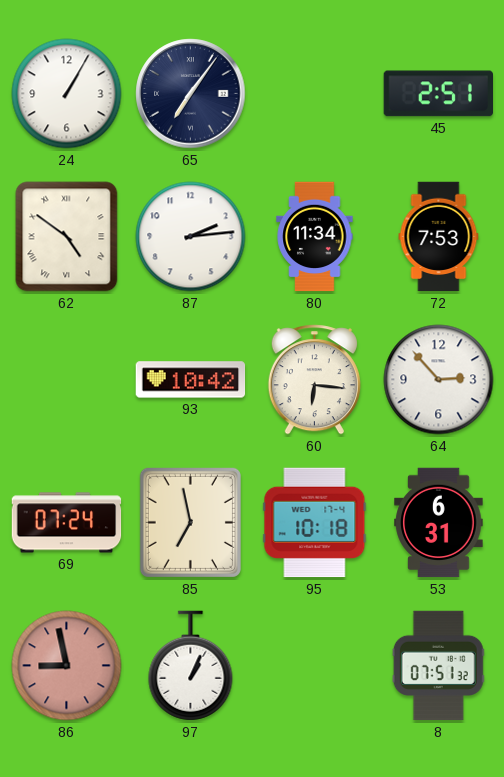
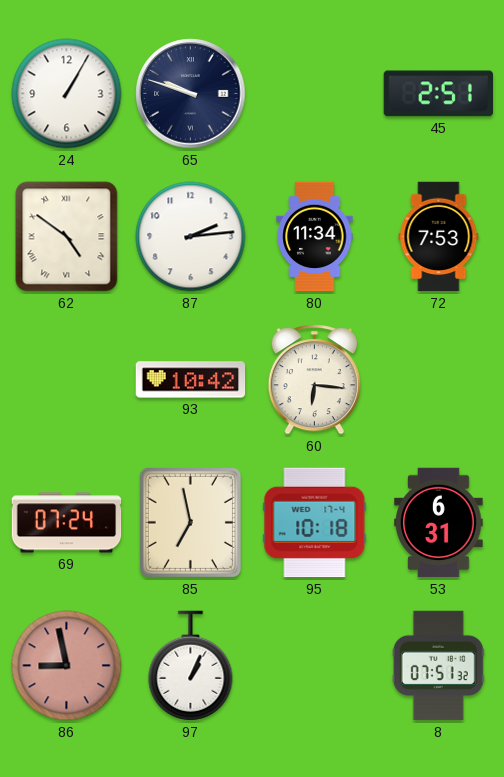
65: 7:06 -> 9:48
64: 2:53 -> none
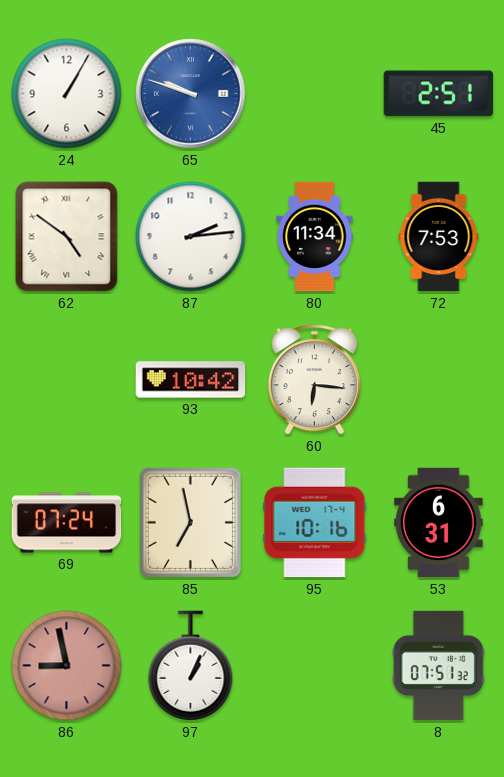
65 dial: navy -> blue
95: 10:18 -> 10:16
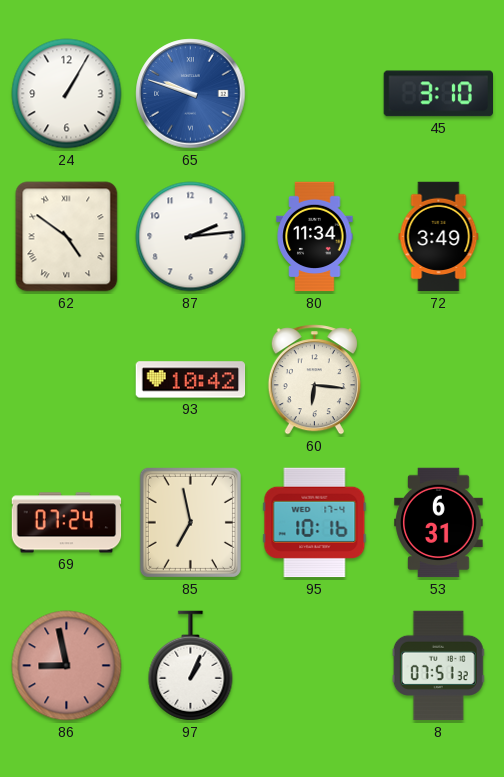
45: 2:51 -> 3:10
72: 7:53 -> 3:49
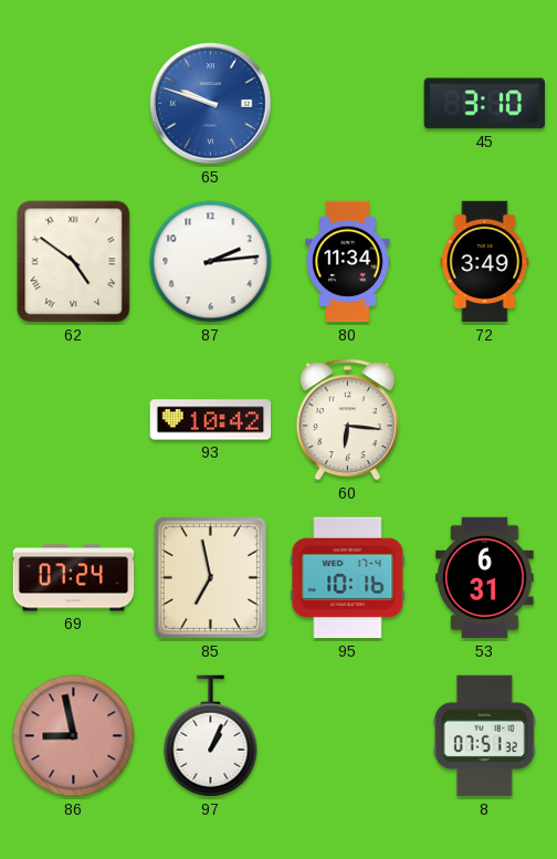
24: 1:05 -> none
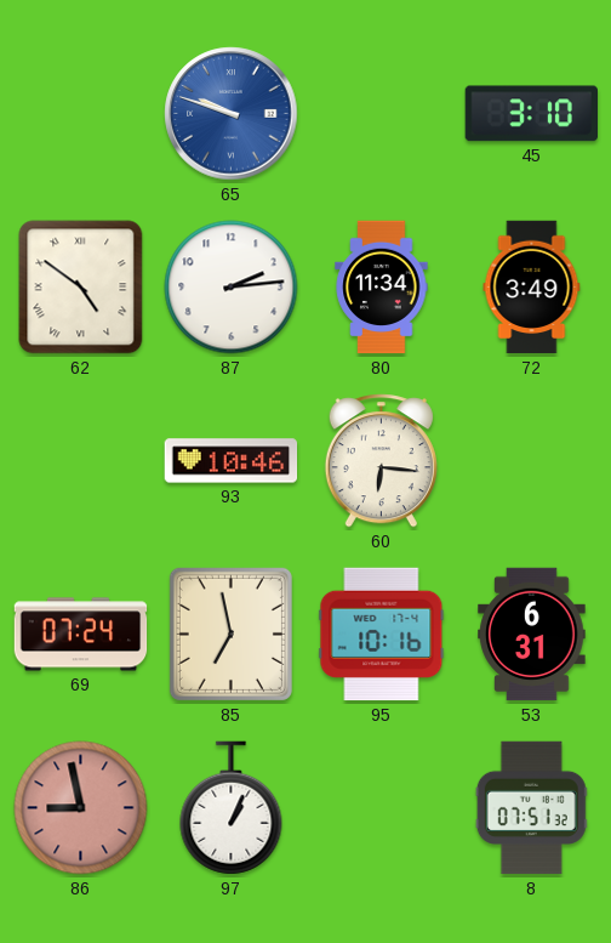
93: 10:42 -> 10:46
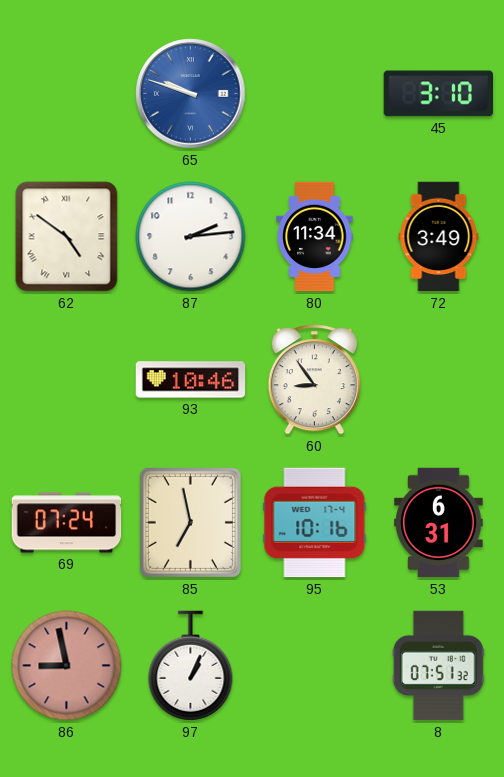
60: 6:16 -> 8:54
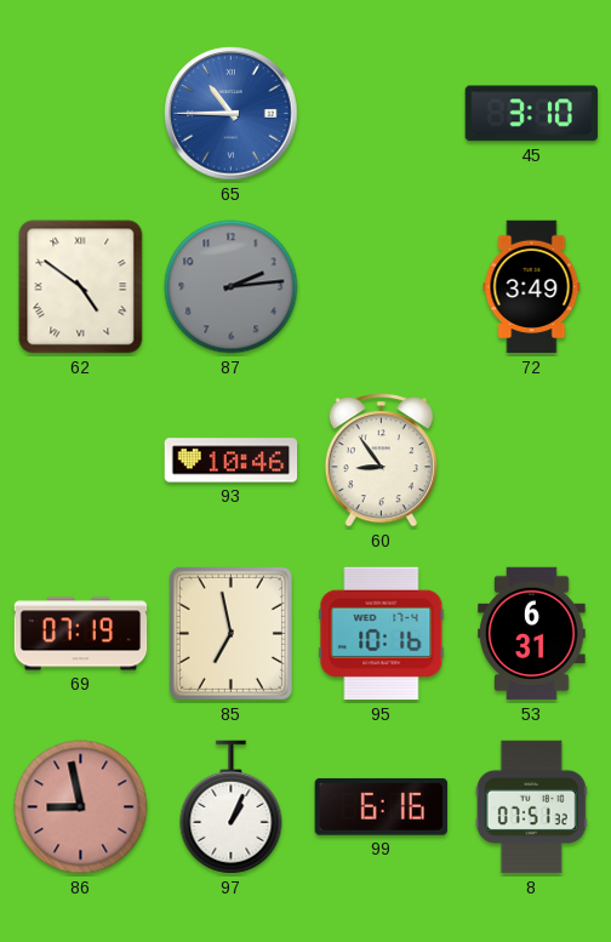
65: 9:48 -> 10:45
87 dial: white -> grey
80: 11:34 -> none
69: 07:24 -> 07:19
99: none -> 6:16
